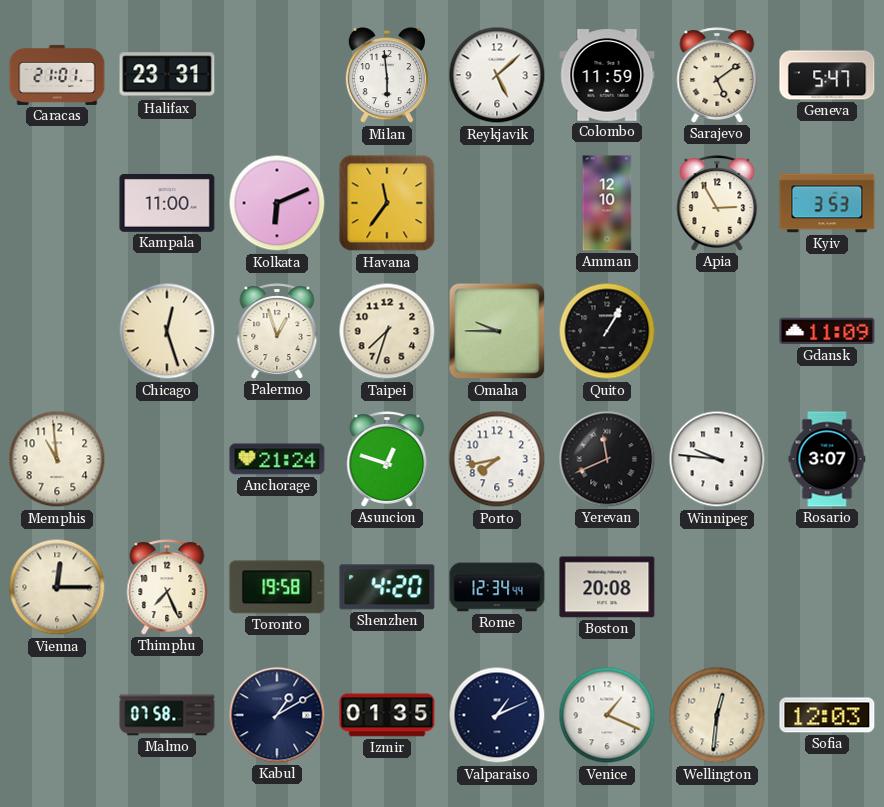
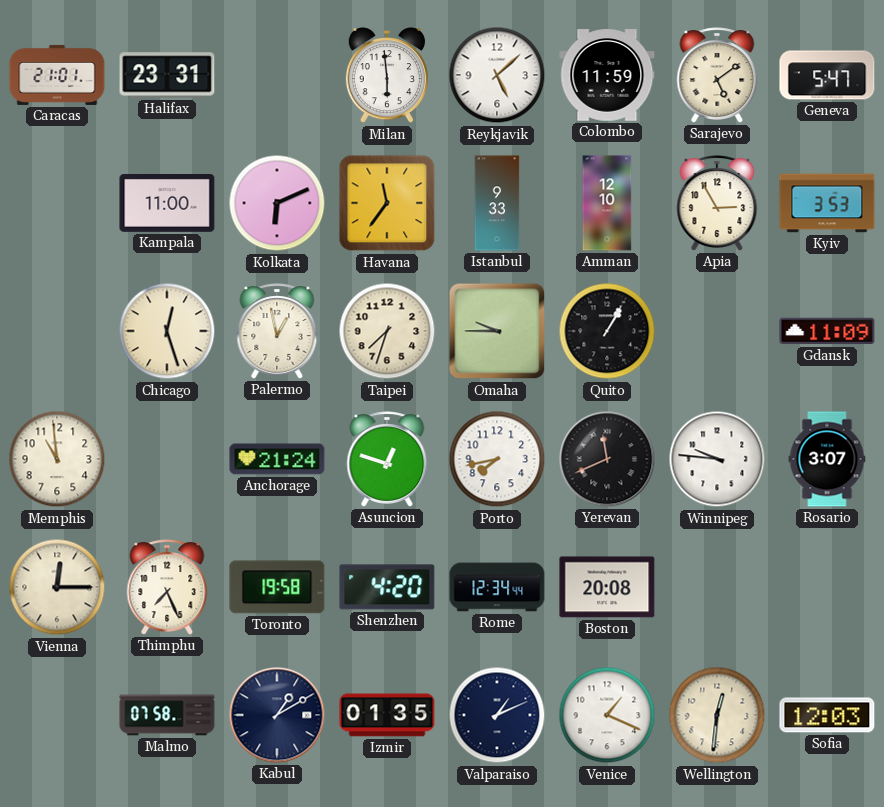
Istanbul: none -> 9:33
Palermo: 12:57 -> 12:58
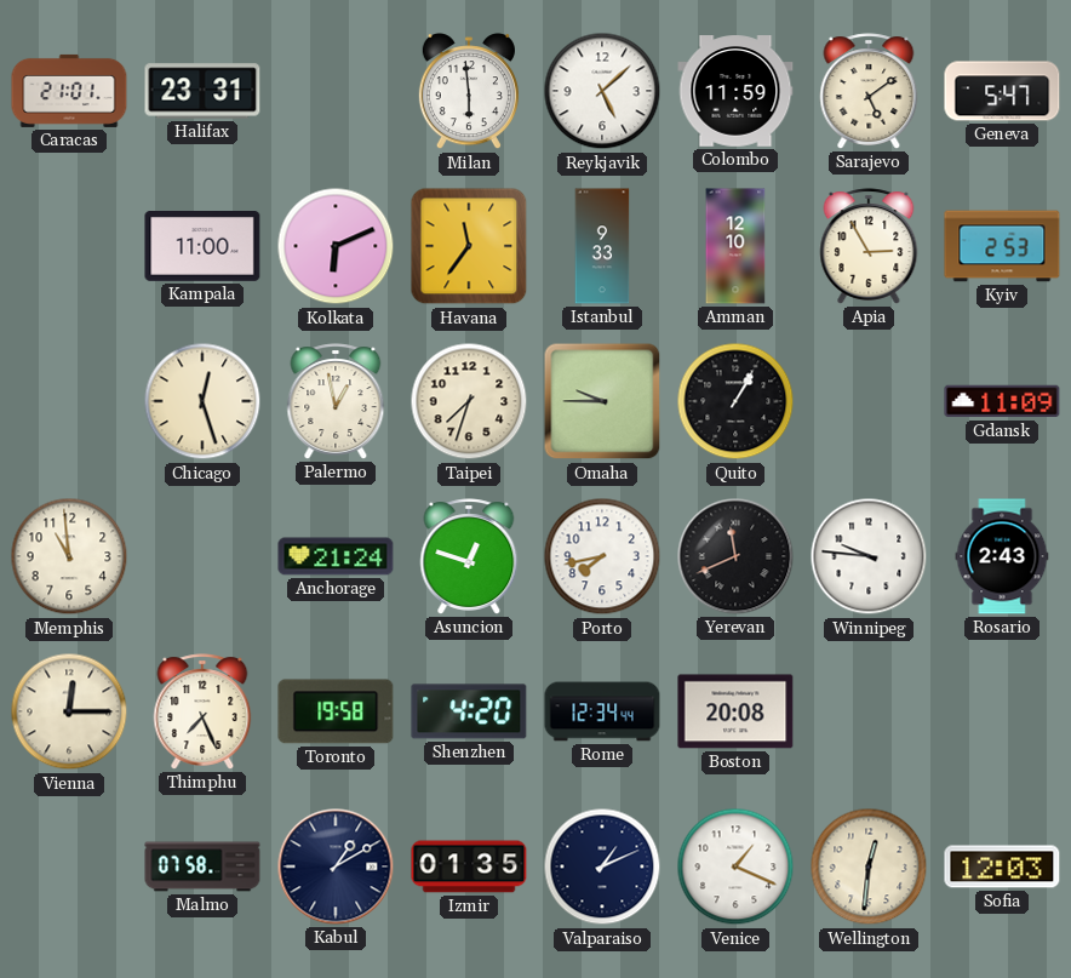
Kyiv: 3:53 -> 2:53
Rosario: 3:07 -> 2:43
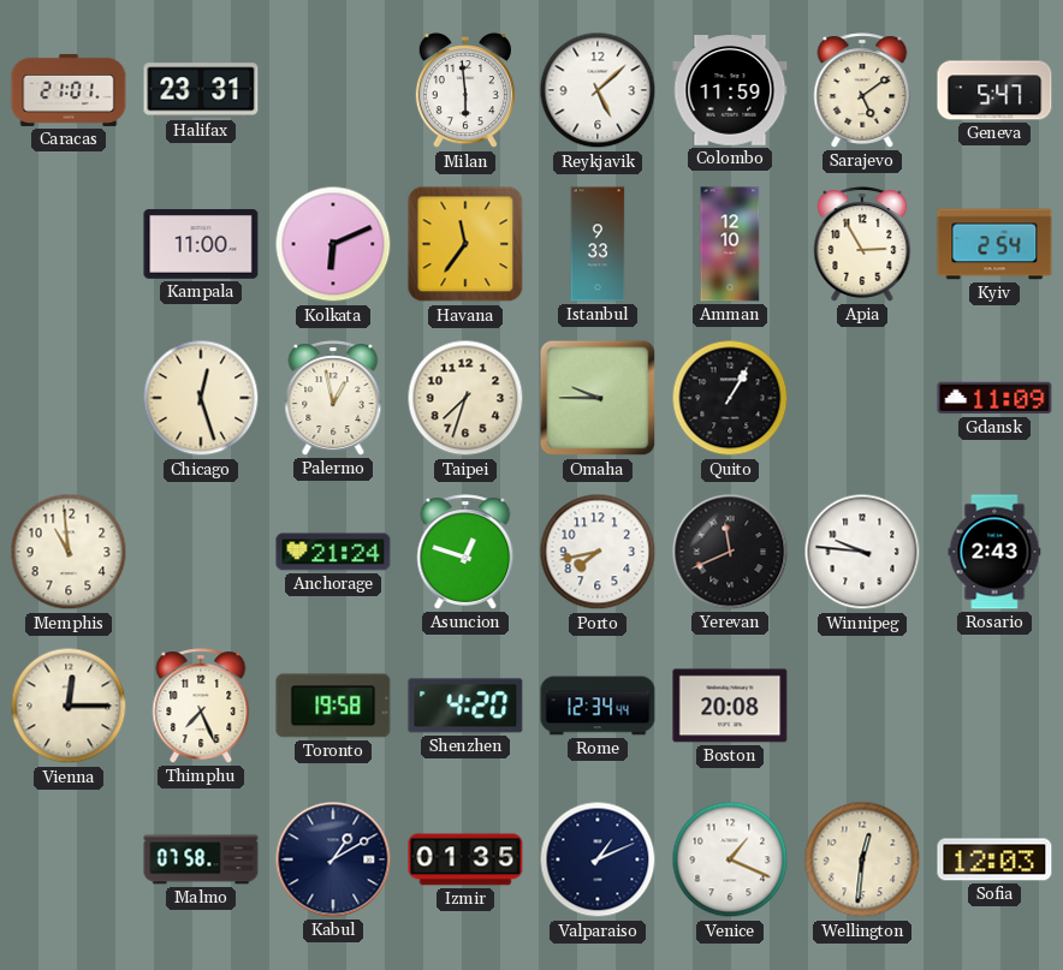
Kyiv: 2:53 -> 2:54
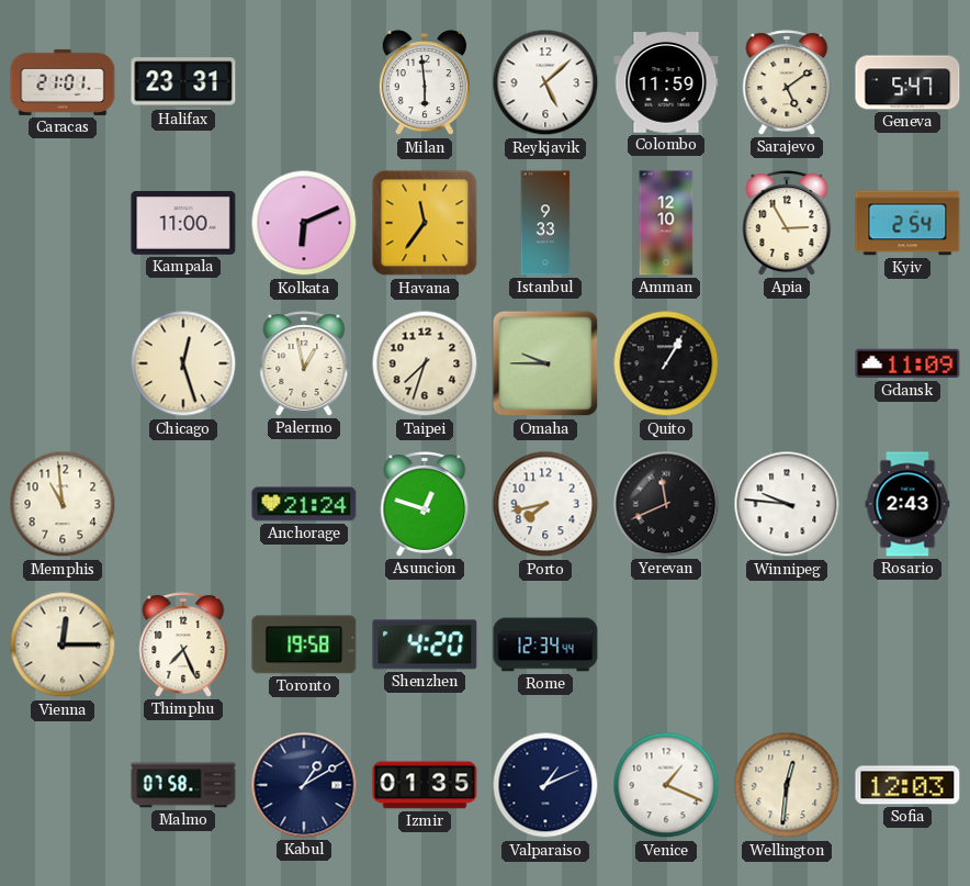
Boston: 20:08 -> none
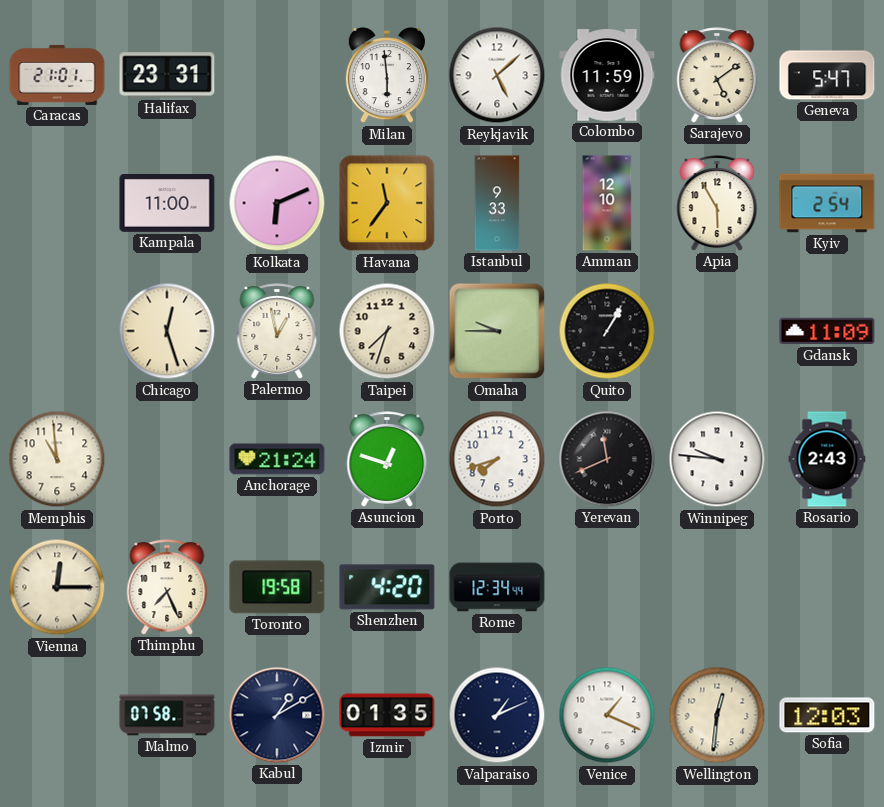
Apia: 2:55 -> 5:55
Porto: 7:43 -> 7:42
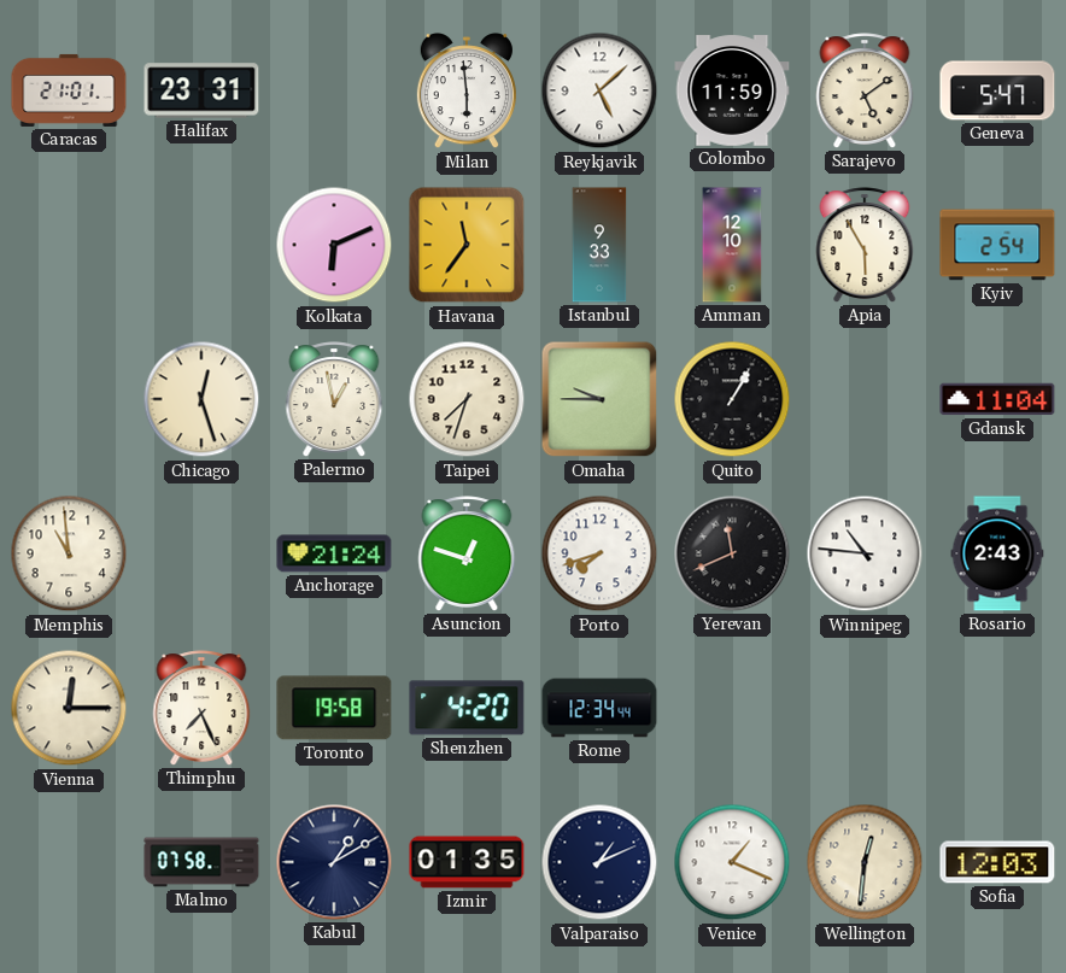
Kampala: 11:00 -> none
Gdansk: 11:09 -> 11:04
Winnipeg: 9:46 -> 10:46
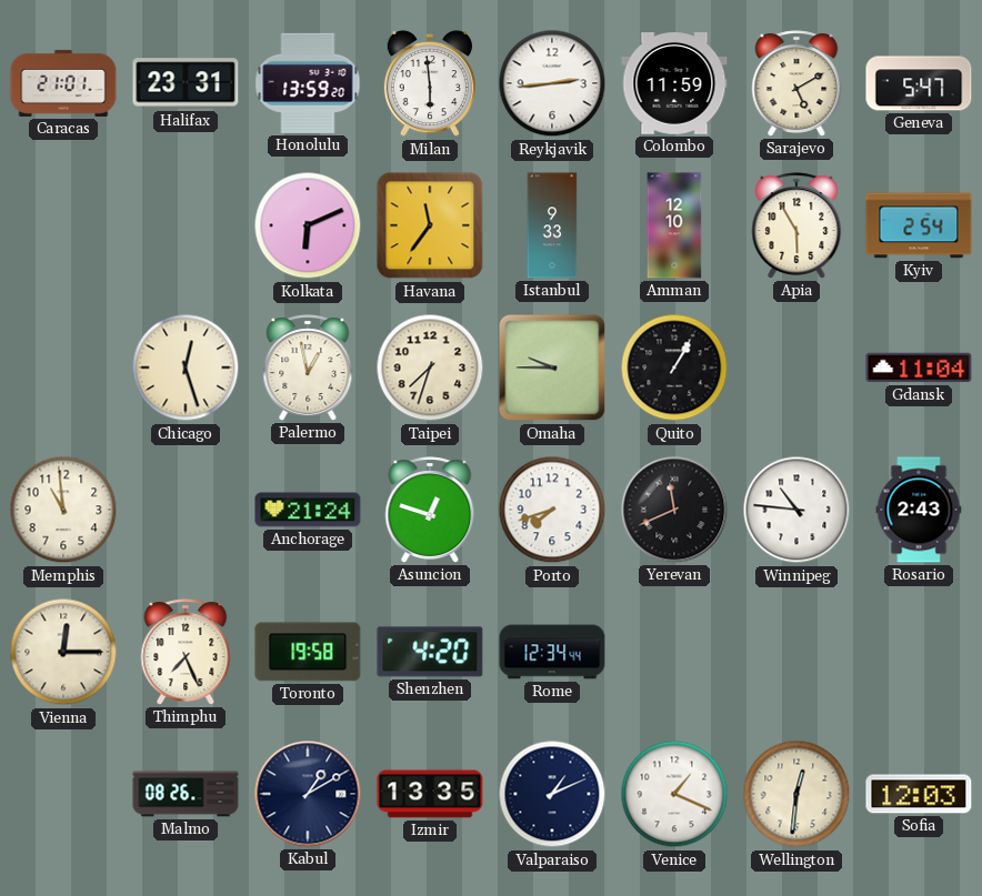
Honolulu: none -> 13:59
Reykjavik: 5:08 -> 2:44
Sarajevo: 5:09 -> 5:10
Malmo: 07:58 -> 08:26
Izmir: 01:35 -> 13:35
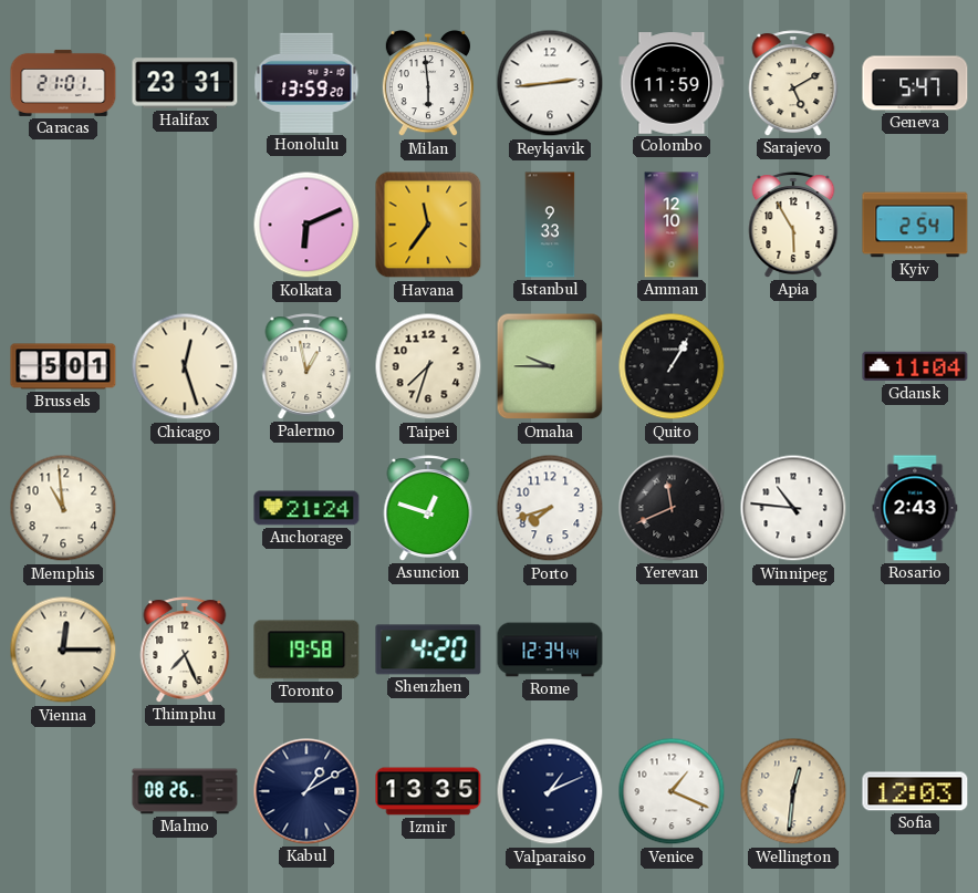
Brussels: none -> 5:01
